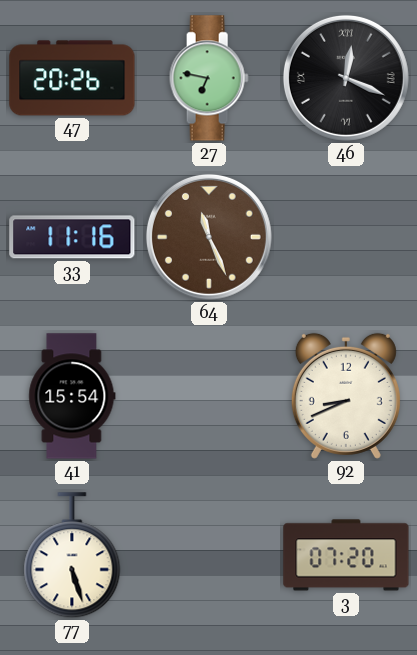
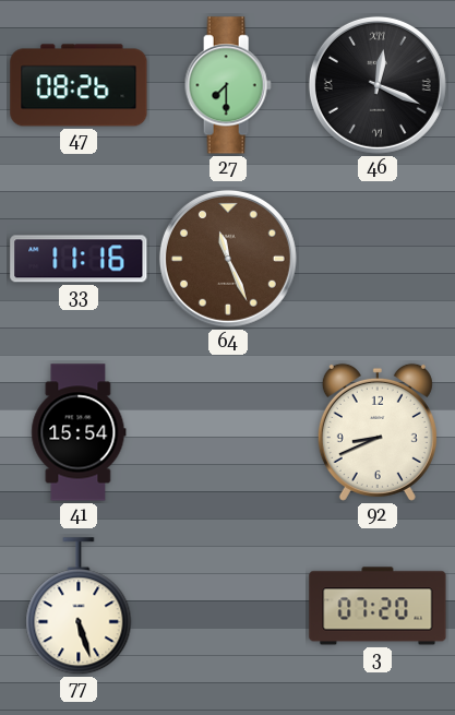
47: 20:26 -> 08:26
27: 6:47 -> 7:30
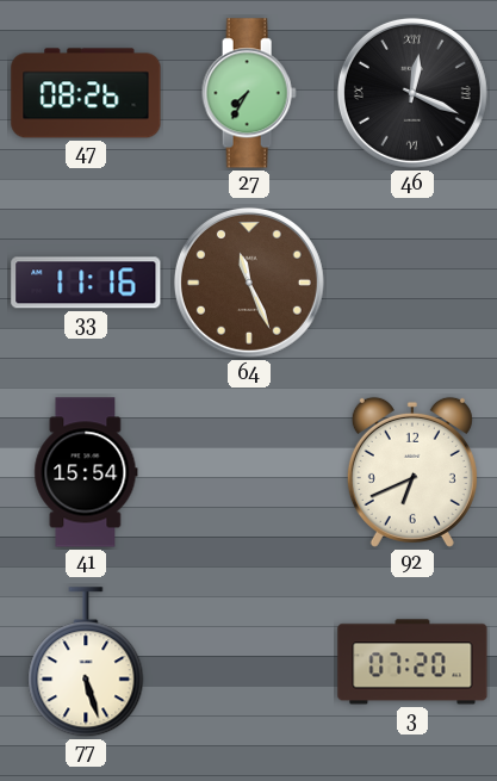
27: 7:30 -> 7:35
92: 8:41 -> 6:41
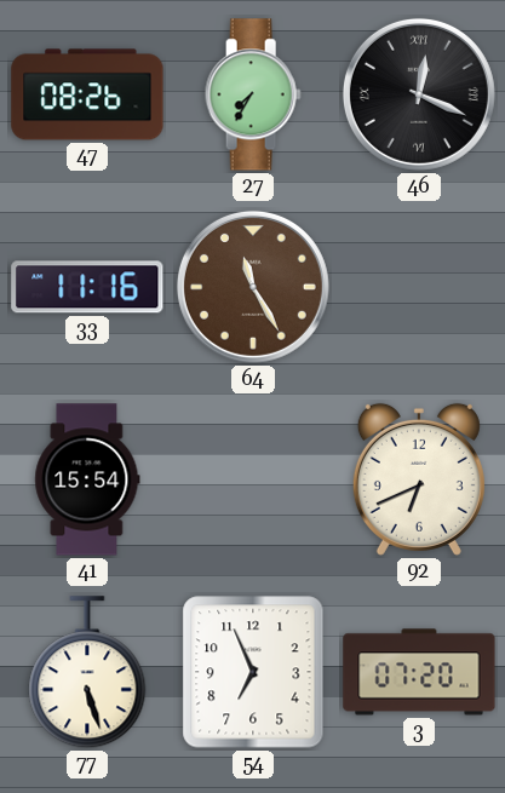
64: 11:26 -> 11:25
54: none -> 6:56
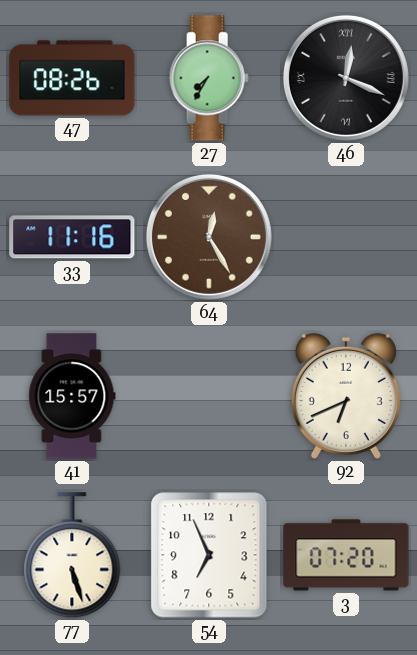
64: 11:25 -> 12:25
41: 15:54 -> 15:57
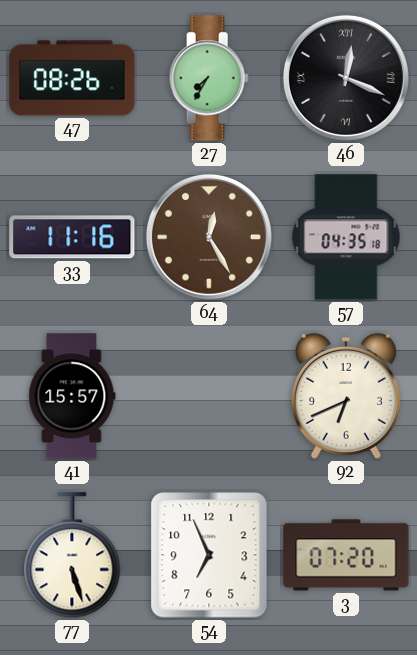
57: none -> 04:35
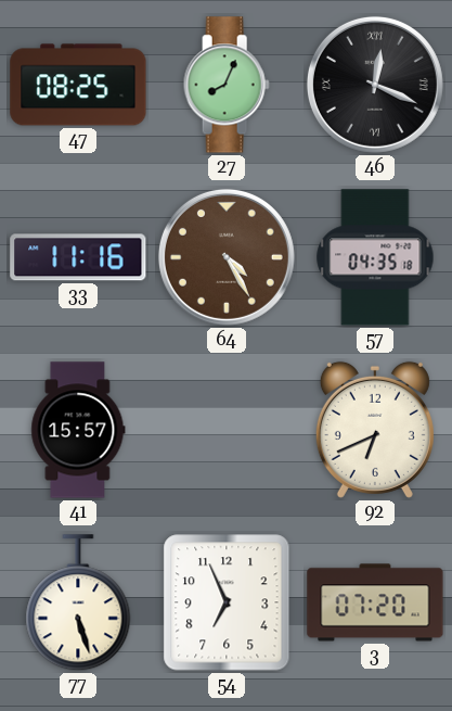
47: 08:26 -> 08:25
27: 7:35 -> 8:04
64: 12:25 -> 4:25
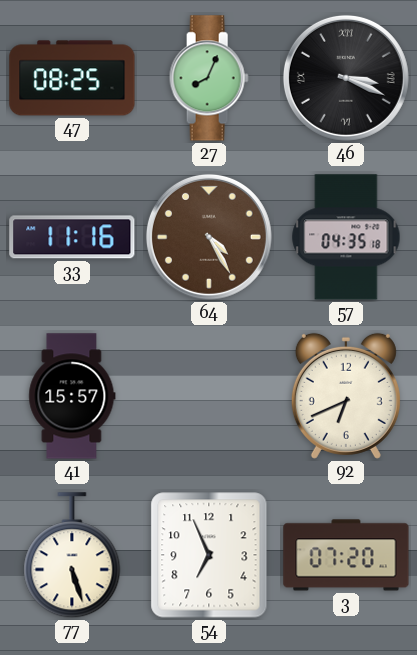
46: 12:19 -> 3:19
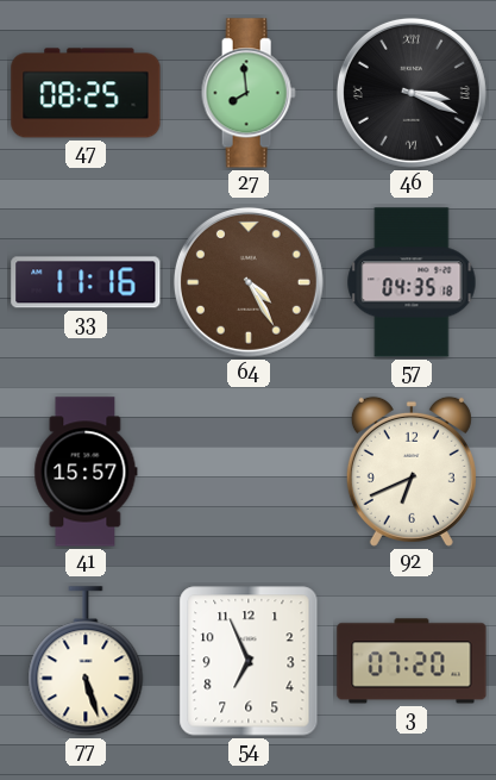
27: 8:04 -> 7:59
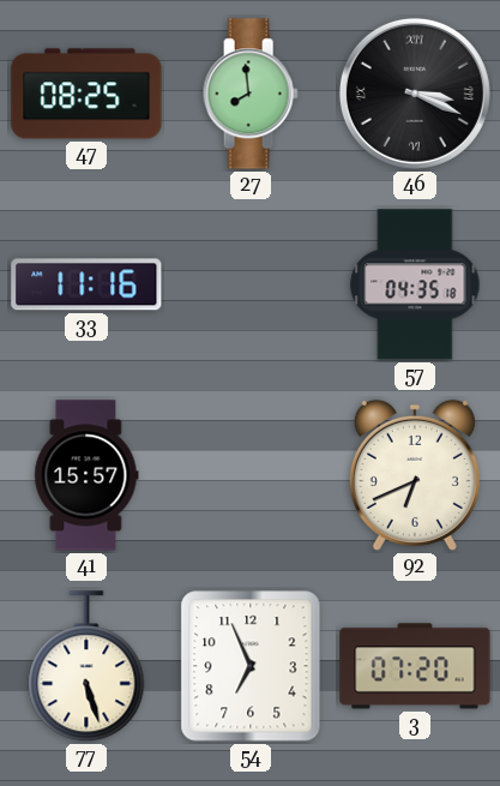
64: 4:25 -> none
